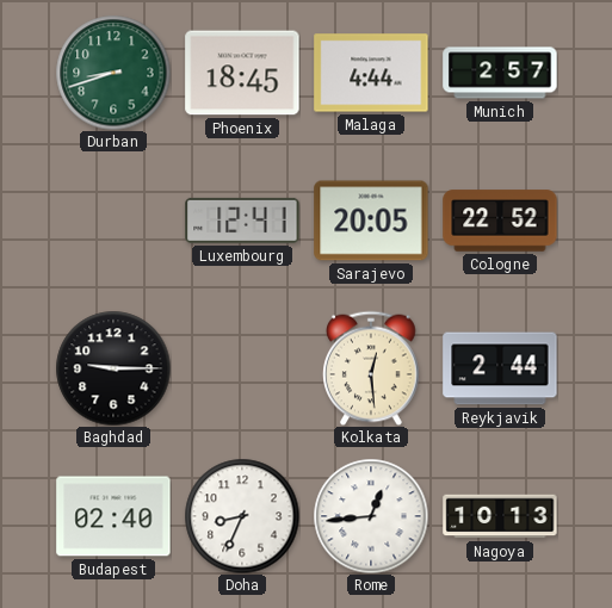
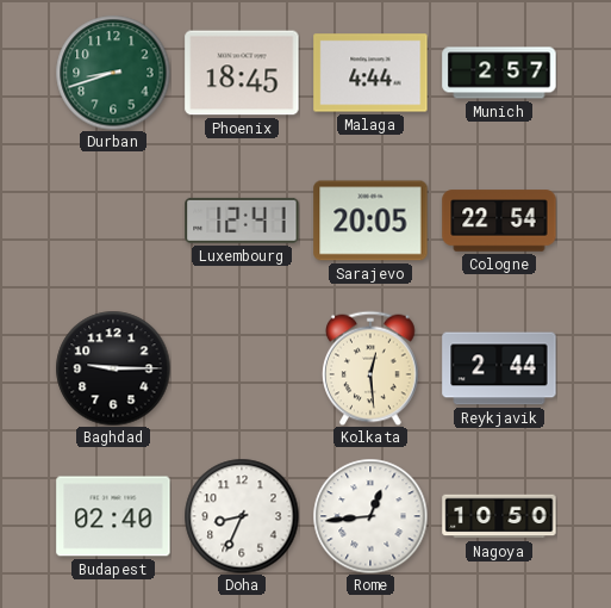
Cologne: 22:52 -> 22:54
Nagoya: 10:13 -> 10:50
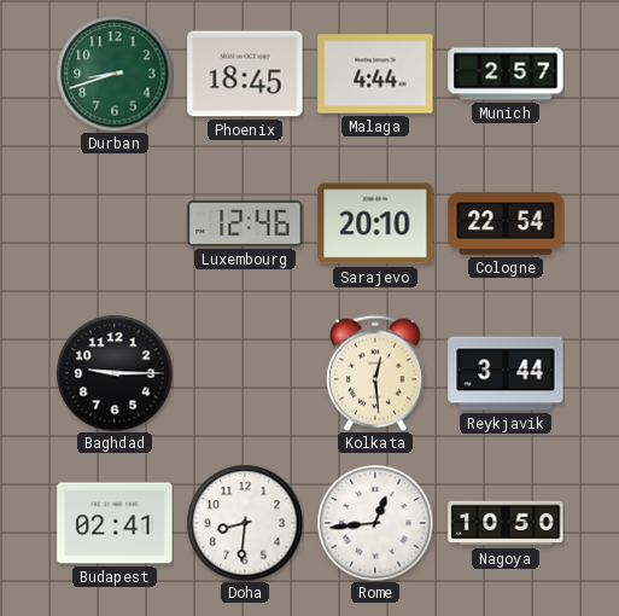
Luxembourg: 12:41 -> 12:46
Sarajevo: 20:05 -> 20:10
Reykjavik: 2:44 -> 3:44
Budapest: 02:40 -> 02:41
Doha: 8:34 -> 8:31
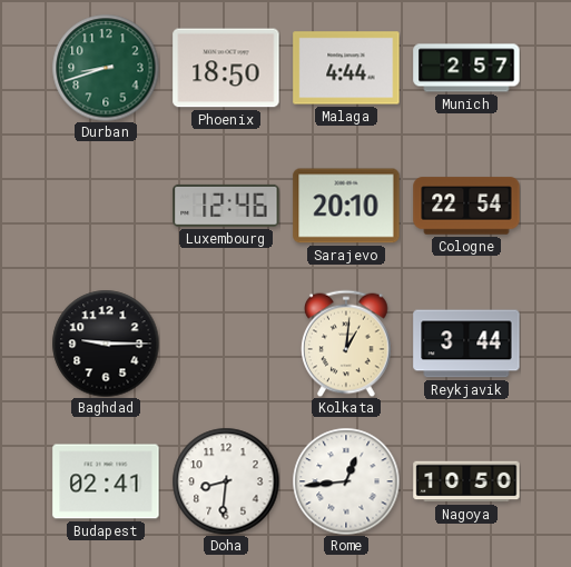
Phoenix: 18:45 -> 18:50
Kolkata: 12:29 -> 1:01
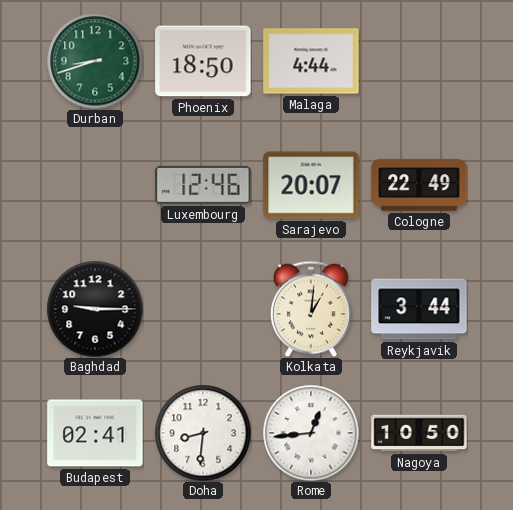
Munich: 2:57 -> none
Sarajevo: 20:10 -> 20:07
Cologne: 22:54 -> 22:49
